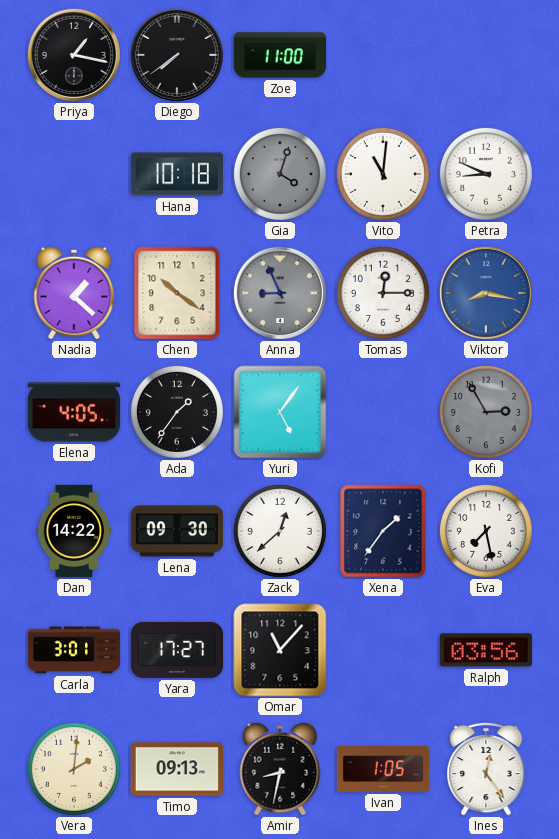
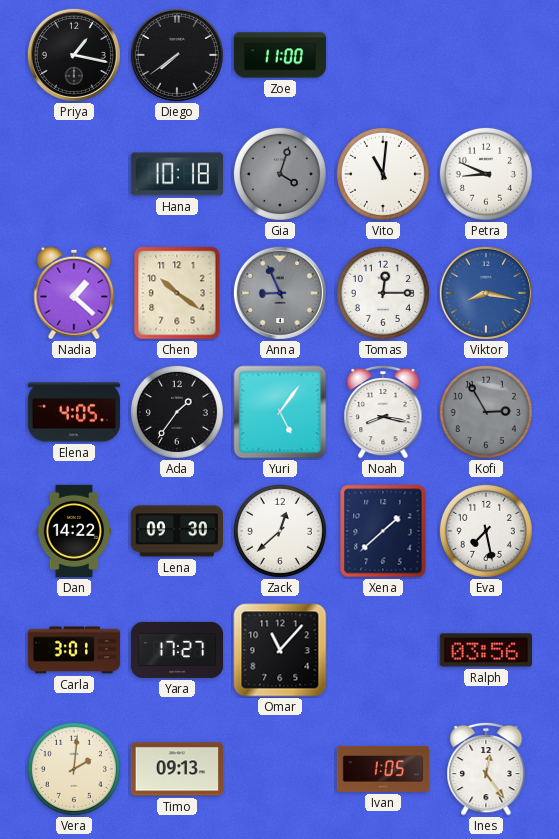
Noah: none -> 8:17
Xena: 1:36 -> 1:38
Amir: 8:32 -> none
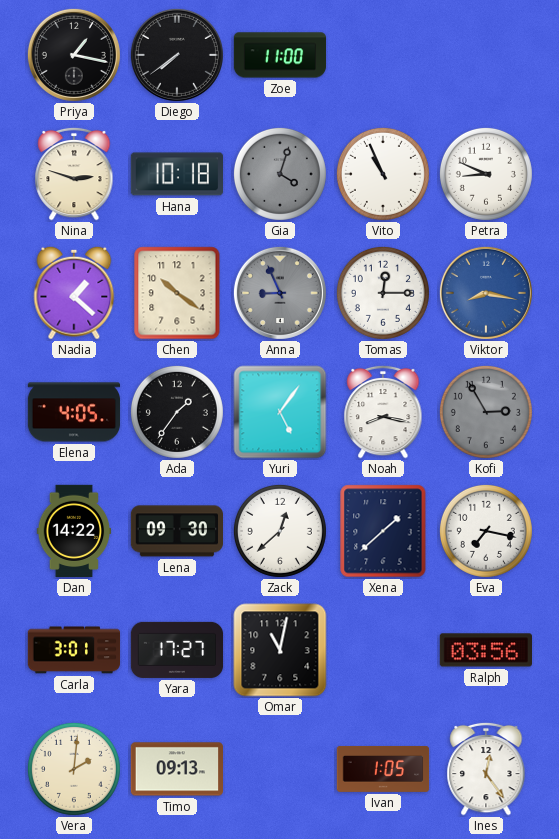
Nina: none -> 2:48
Vito: 11:01 -> 10:56
Eva: 7:28 -> 7:17
Omar: 11:07 -> 11:02
